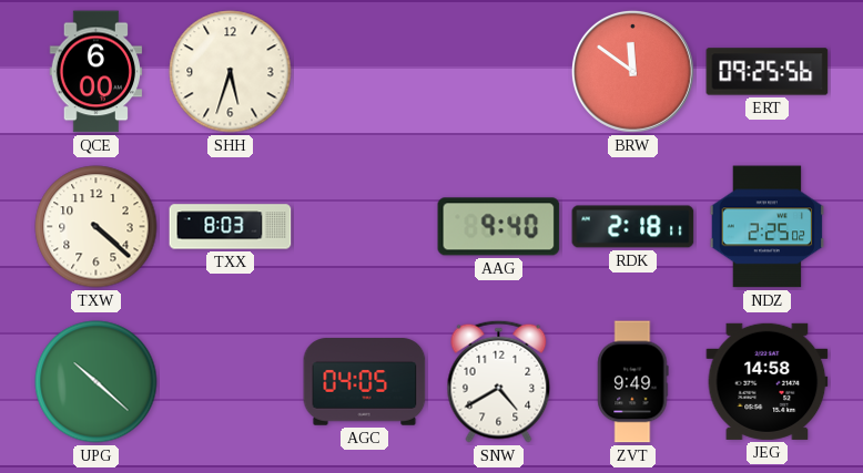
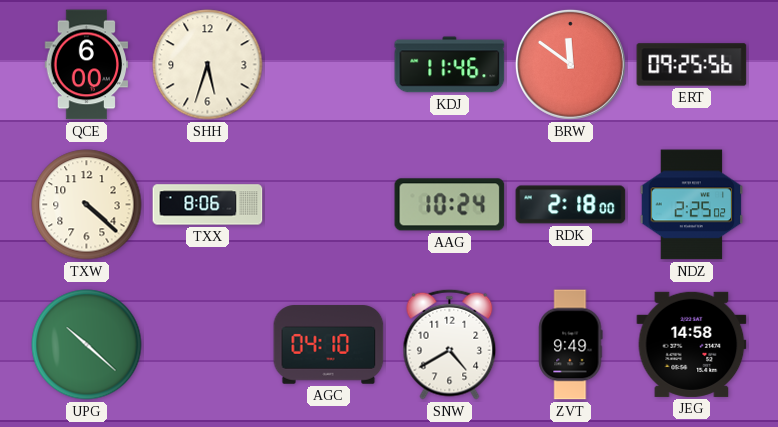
KDJ: none -> 11:46
TXX: 8:03 -> 8:06
AAG: 9:40 -> 10:24
RDK: 2:18:11 -> 2:18:00
AGC: 04:05 -> 04:10
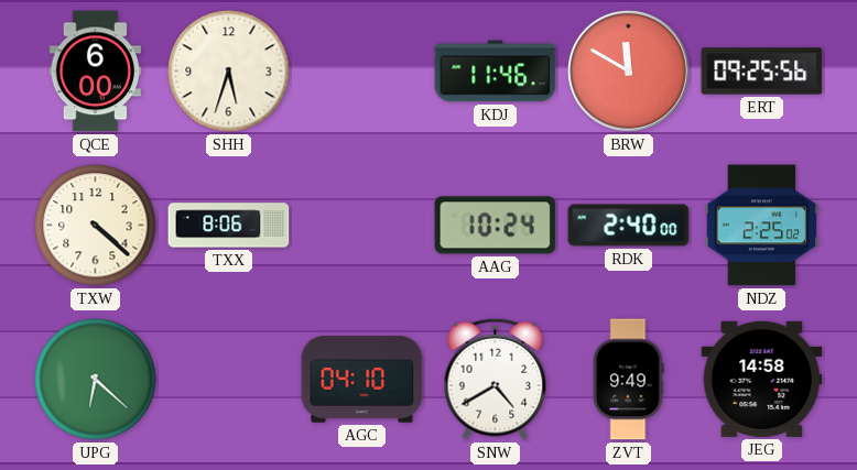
BRW: 11:51 -> 11:50
RDK: 2:18 -> 2:40
UPG: 10:22 -> 6:22
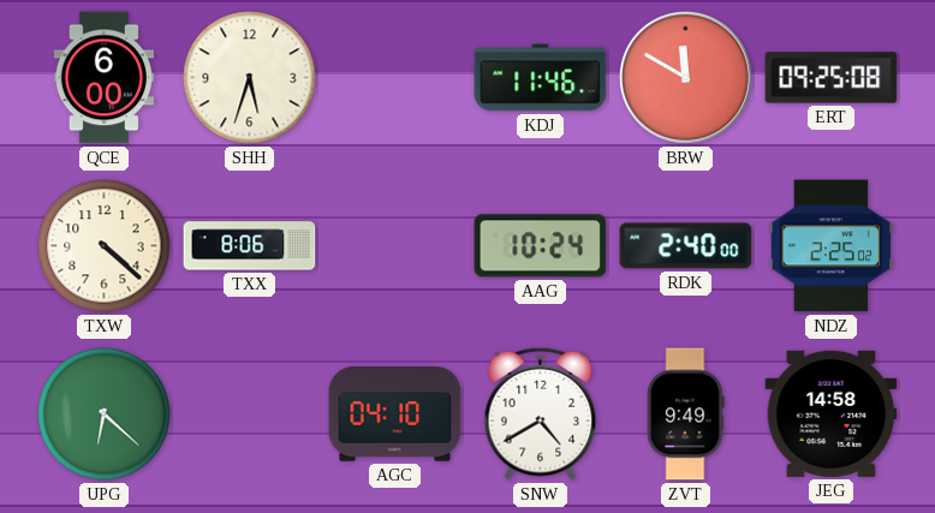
ERT: 09:25:56 -> 09:25:08
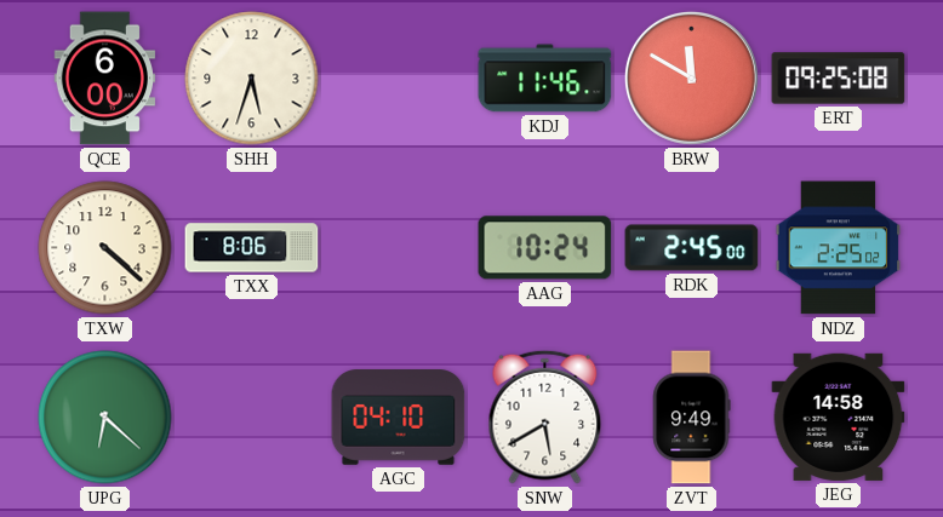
RDK: 2:40 -> 2:45
SNW: 4:40 -> 5:40
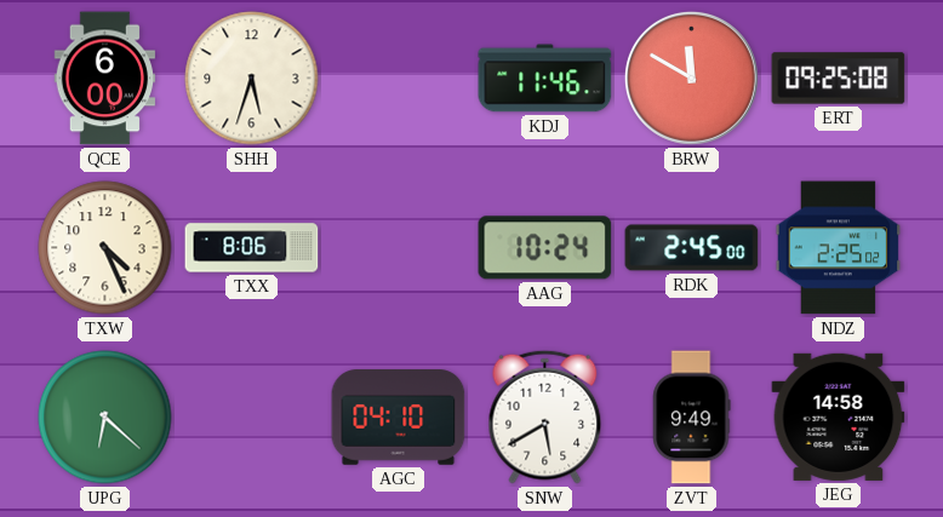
TXW: 4:22 -> 4:26
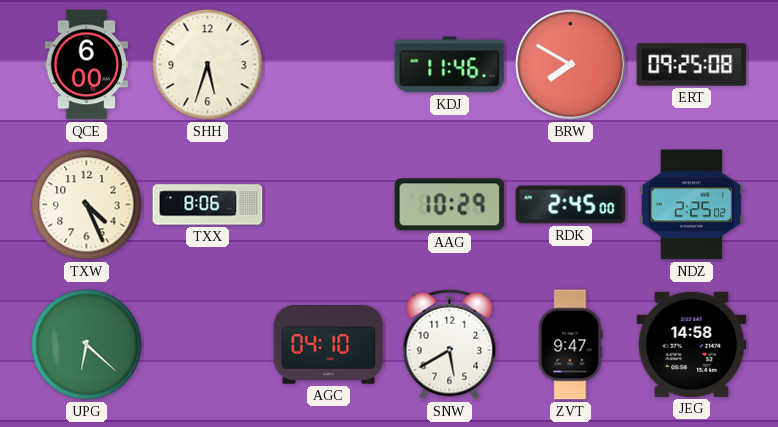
BRW: 11:50 -> 7:50
AAG: 10:24 -> 10:29
ZVT: 9:49 -> 9:47
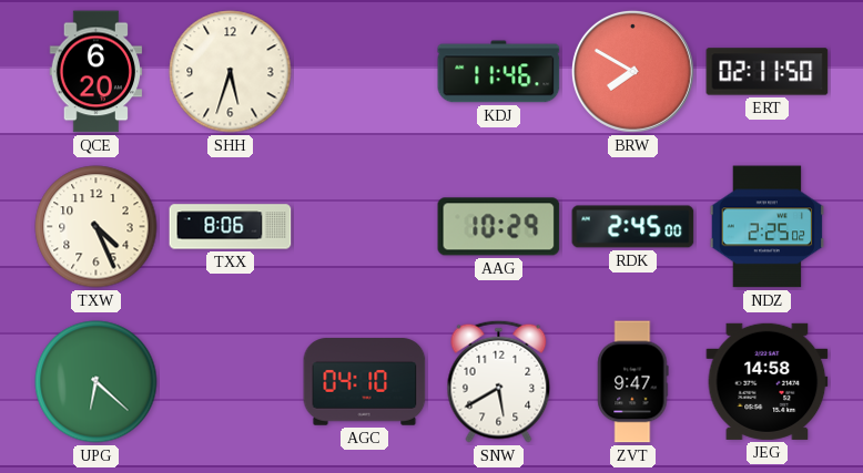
QCE: 6:00 -> 6:20
ERT: 09:25 -> 02:11
